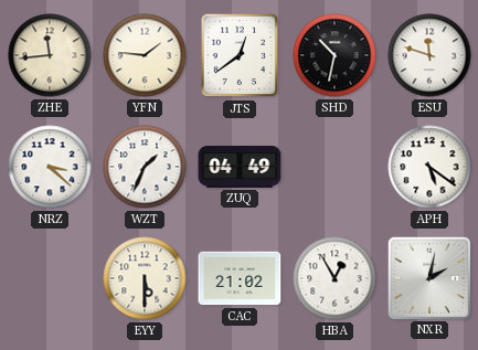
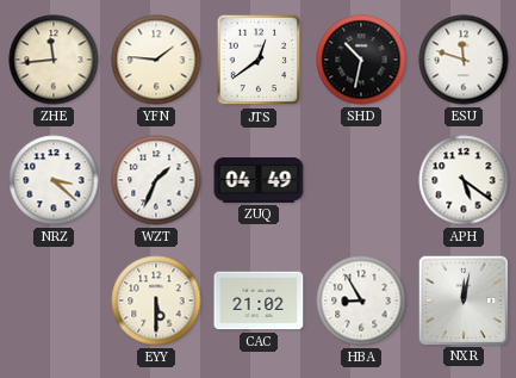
HBA: 12:55 -> 8:55
NXR: 2:02 -> 12:02
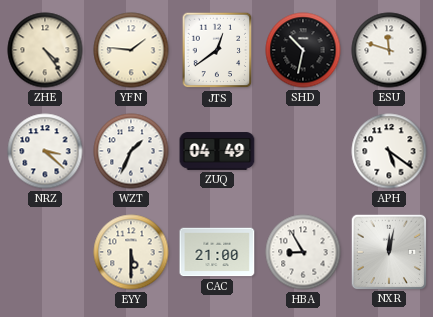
ZHE: 11:44 -> 4:24
CAC: 21:02 -> 21:00
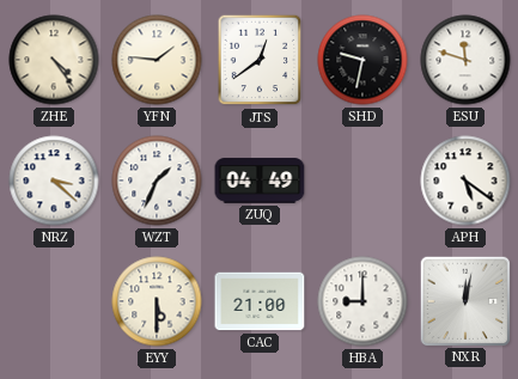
SHD: 10:32 -> 9:32
HBA: 8:55 -> 9:00
